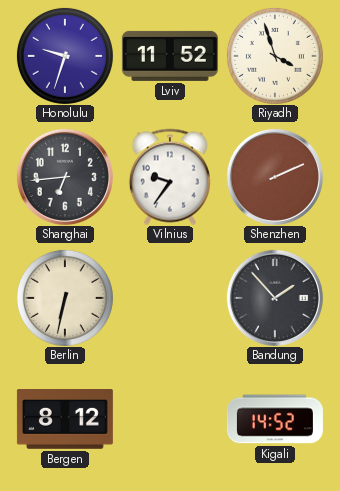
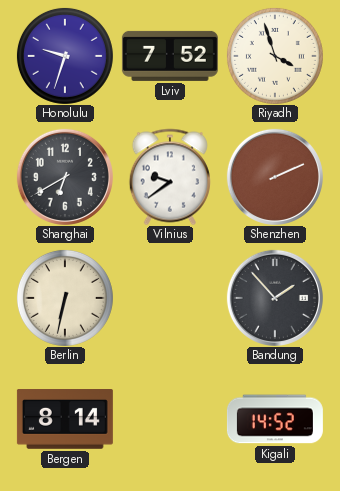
Lviv: 11:52 -> 7:52
Shanghai: 6:44 -> 6:40
Vilnius: 9:36 -> 9:39
Bergen: 8:12 -> 8:14
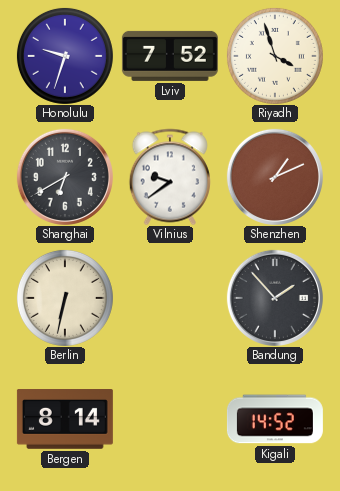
Shenzhen: 2:11 -> 1:11
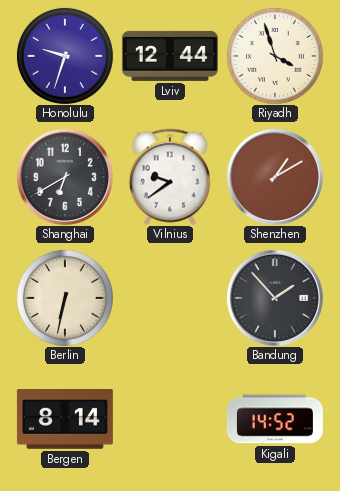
Lviv: 7:52 -> 12:44
Shenzhen: 1:11 -> 1:10
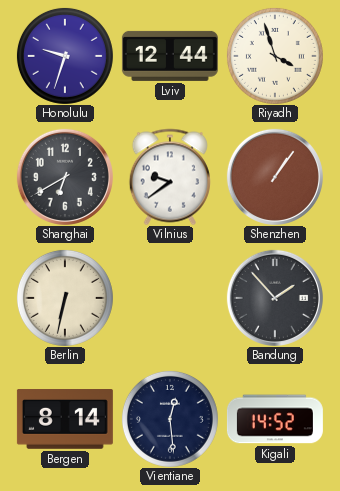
Shenzhen: 1:10 -> 1:06
Vientiane: none -> 12:29
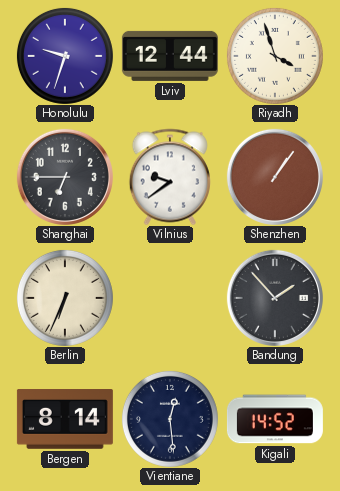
Shanghai: 6:40 -> 6:45
Berlin: 6:32 -> 6:34
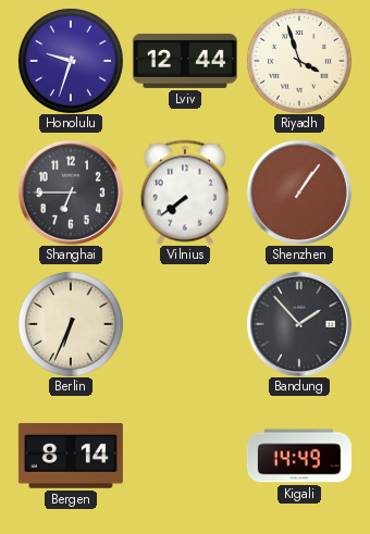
Vilnius: 9:39 -> 7:39
Vientiane: 12:29 -> none
Kigali: 14:52 -> 14:49
